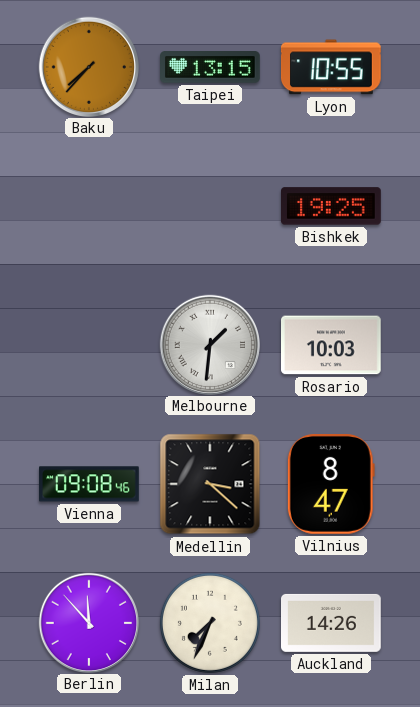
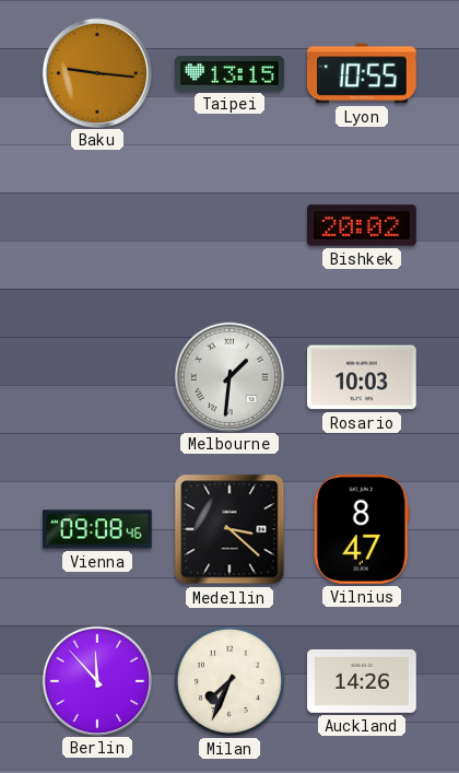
Baku: 7:37 -> 9:16
Bishkek: 19:25 -> 20:02
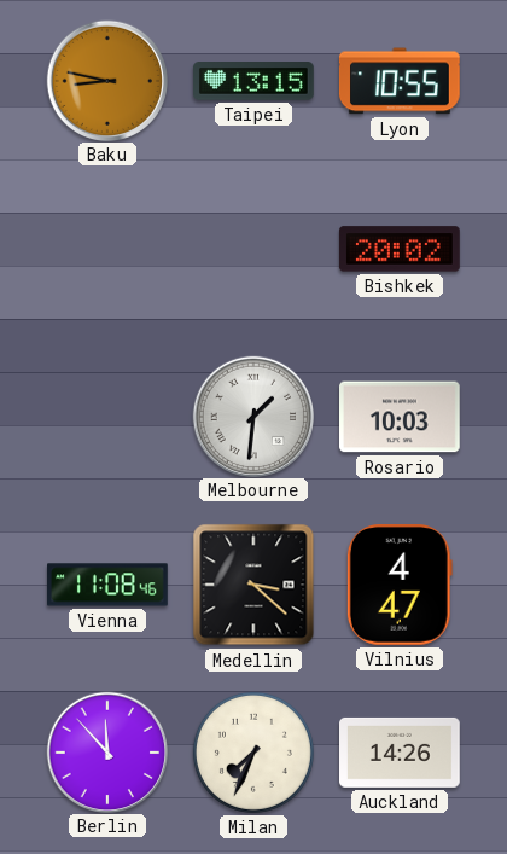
Baku: 9:16 -> 8:47
Vienna: 09:08 -> 11:08
Vilnius: 8:47 -> 4:47
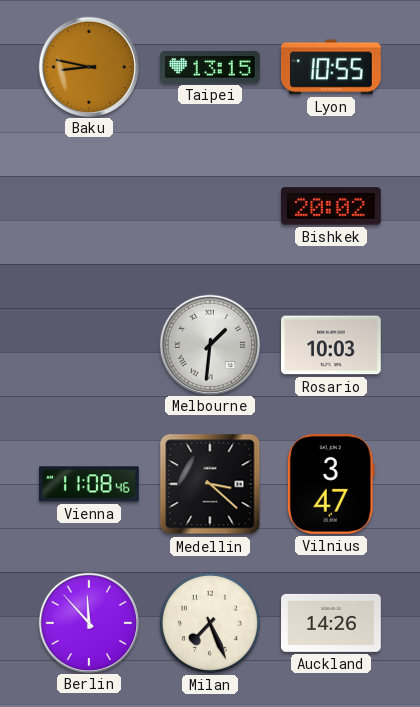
Vilnius: 4:47 -> 3:47
Milan: 7:34 -> 7:26
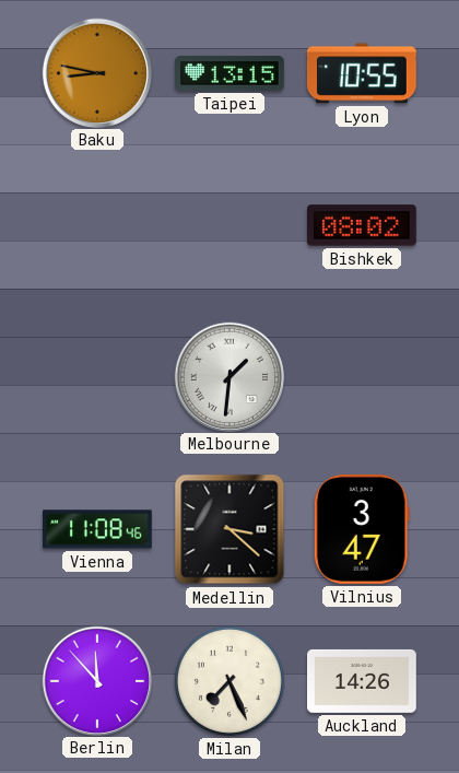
Bishkek: 20:02 -> 08:02
Rosario: 10:03 -> none
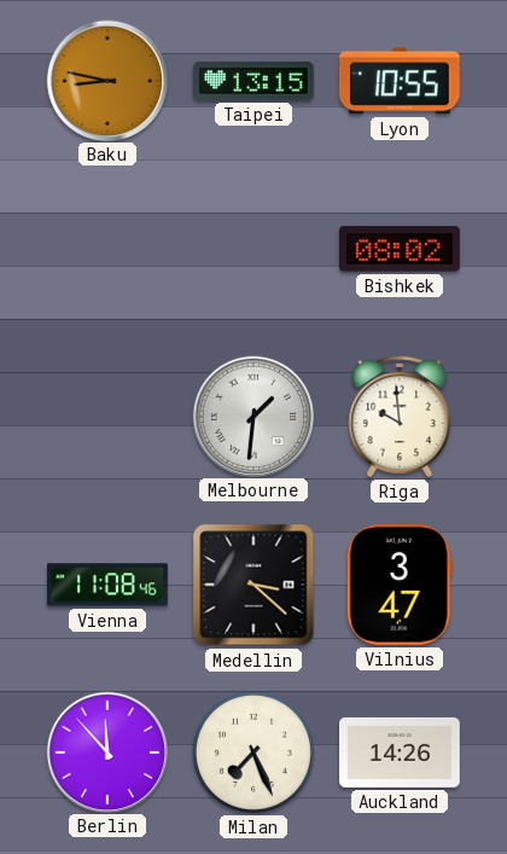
Riga: none -> 9:59
